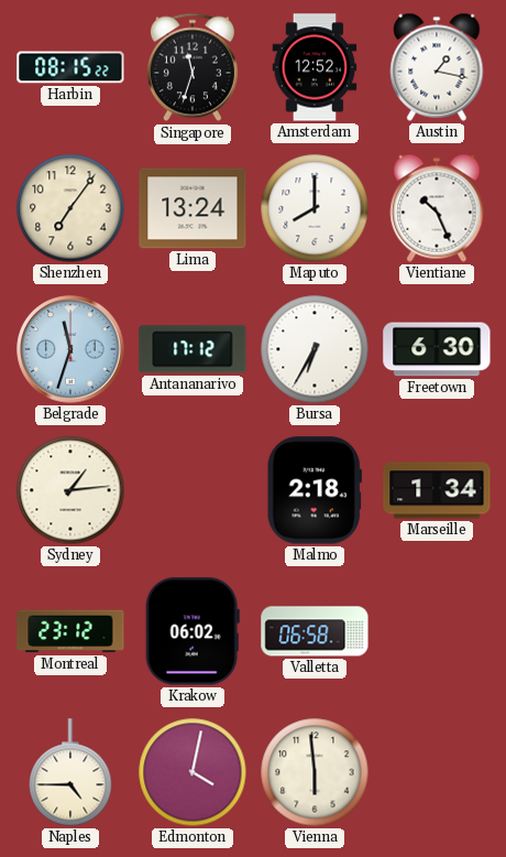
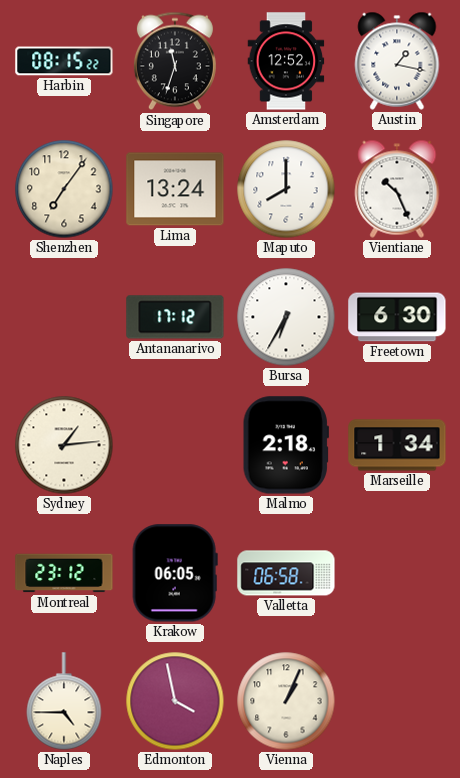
Belgrade: 11:33 -> none
Krakow: 06:02 -> 06:05
Edmonton: 4:02 -> 3:58
Vienna: 5:59 -> 1:04
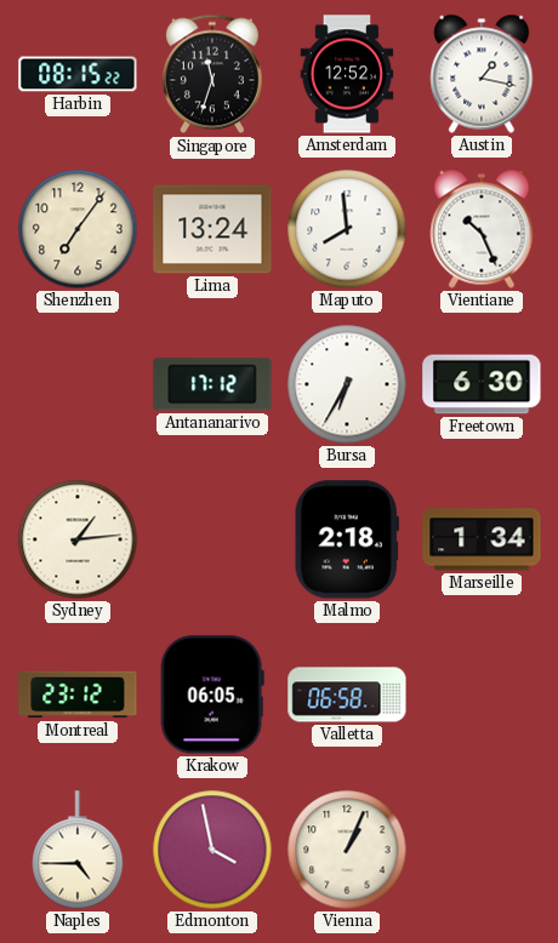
Maputo: 8:00 -> 7:59
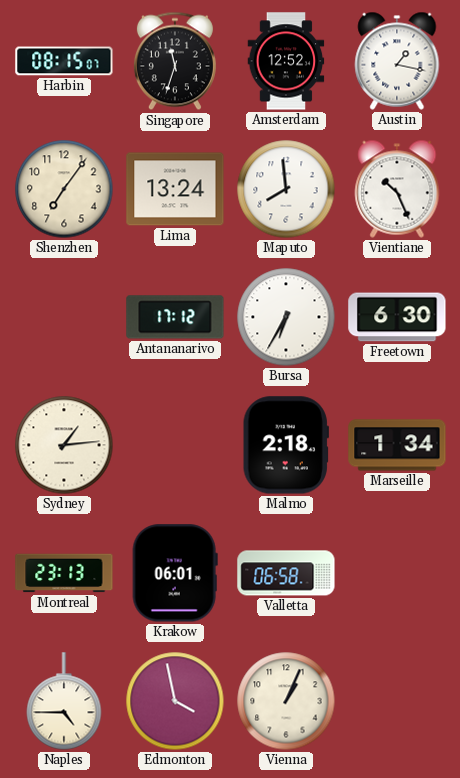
Harbin: 08:15:22 -> 08:15:07
Montreal: 23:12 -> 23:13
Krakow: 06:05 -> 06:01
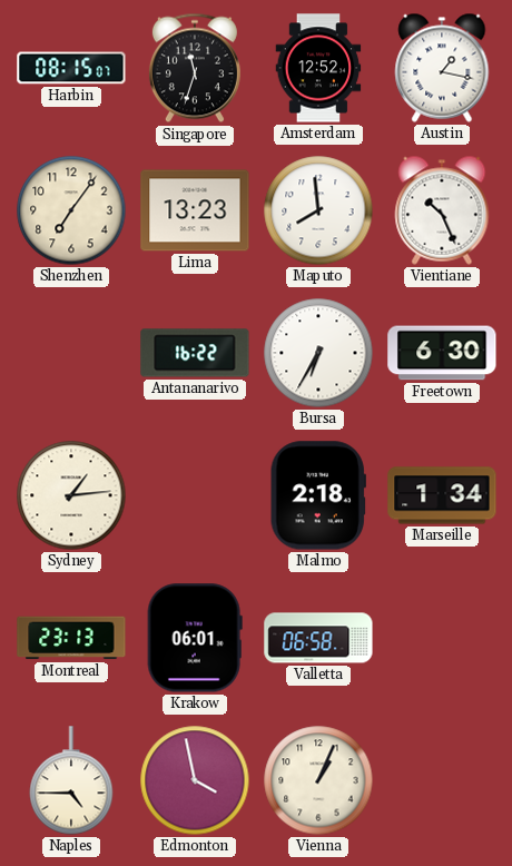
Lima: 13:24 -> 13:23
Antananarivo: 17:12 -> 16:22
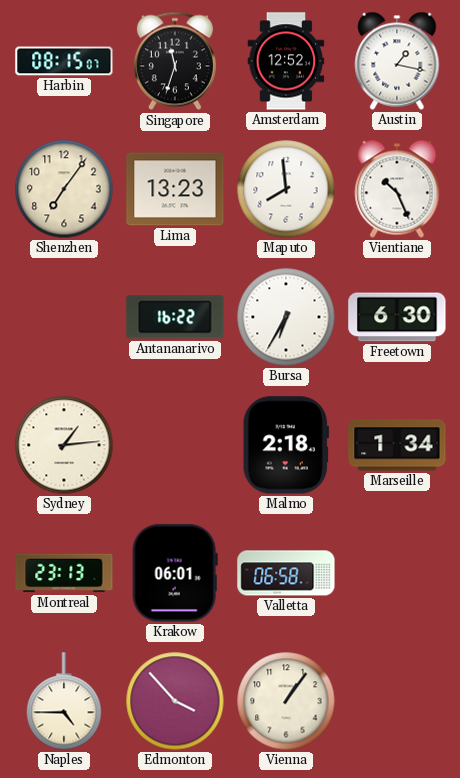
Edmonton: 3:58 -> 3:53
Vienna: 1:04 -> 1:06
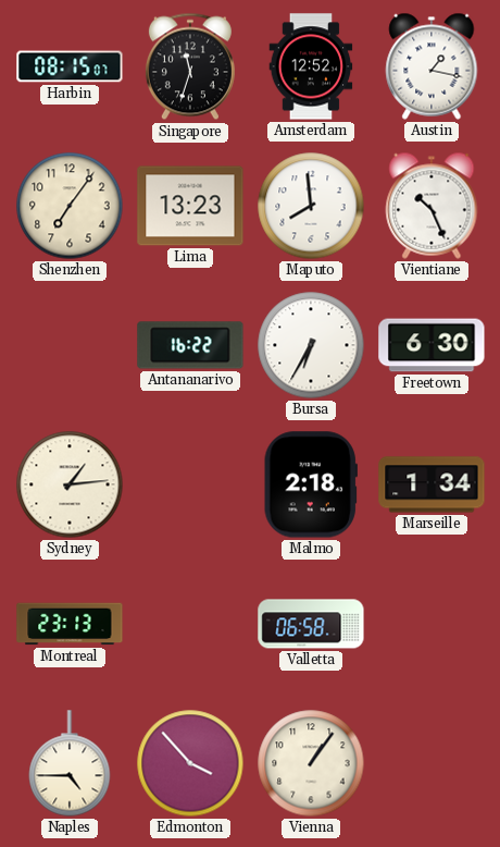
Krakow: 06:01 -> none
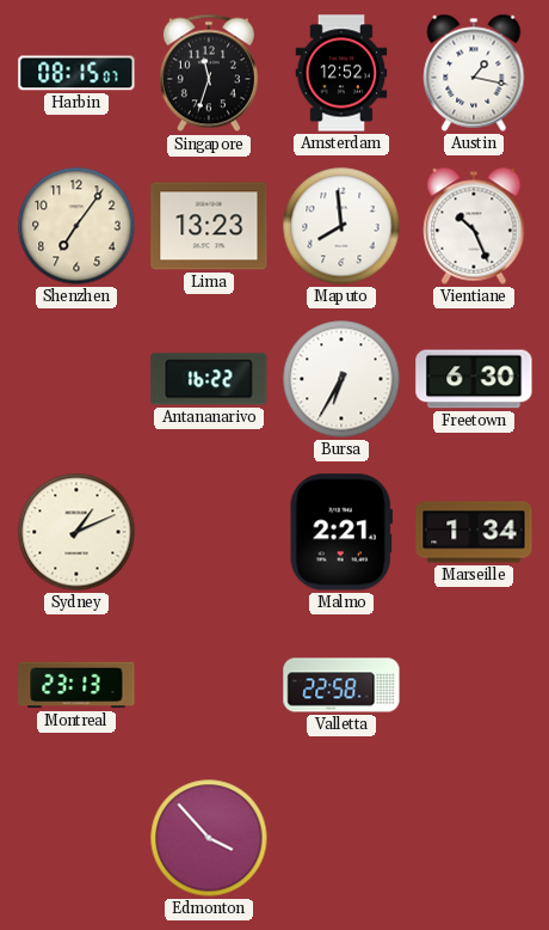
Sydney: 1:14 -> 1:11
Malmo: 2:18 -> 2:21
Valletta: 06:58 -> 22:58
Naples: 4:45 -> none
Vienna: 1:06 -> none
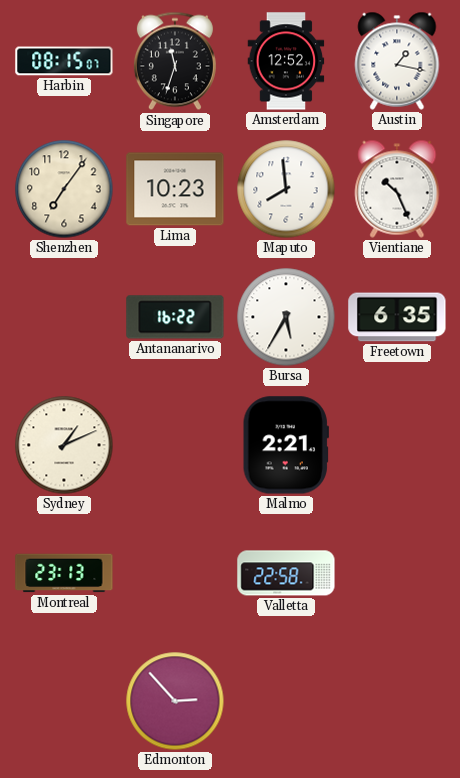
Lima: 13:23 -> 10:23
Bursa: 6:35 -> 5:35
Freetown: 6:30 -> 6:35
Marseille: 1:34 -> none
Edmonton: 3:53 -> 2:53
